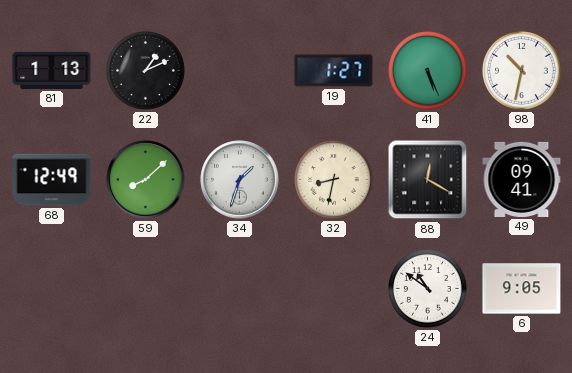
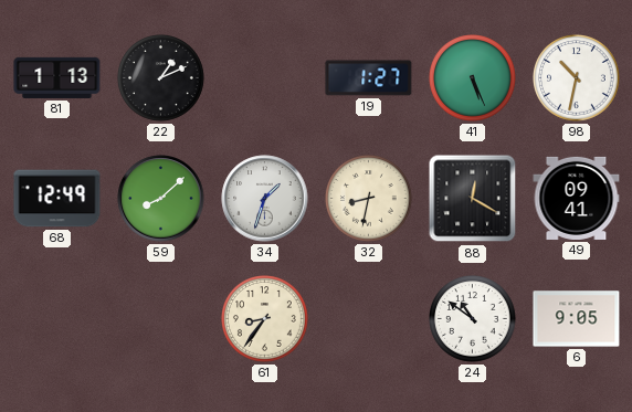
61: none -> 8:36
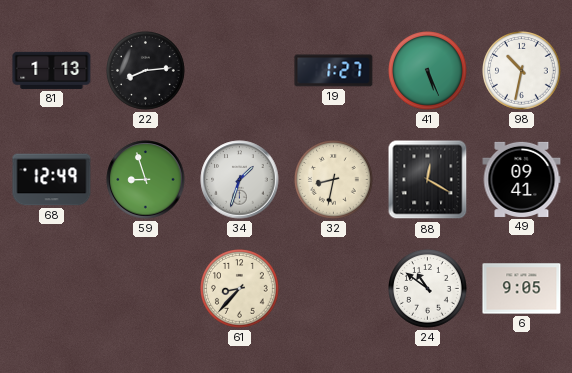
22: 1:11 -> 8:14
59: 8:08 -> 8:57
61: 8:36 -> 8:37
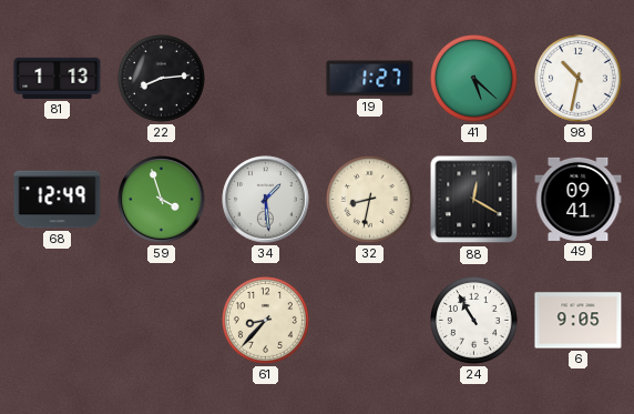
41: 5:26 -> 5:22
59: 8:57 -> 3:57
34: 1:33 -> 1:29
24: 10:51 -> 10:55
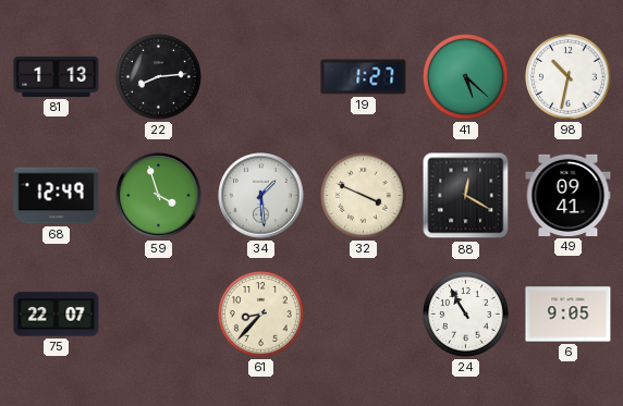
32: 8:32 -> 3:49
75: none -> 22:07
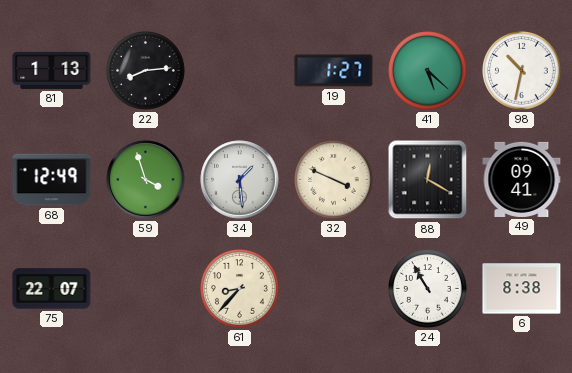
6: 9:05 -> 8:38
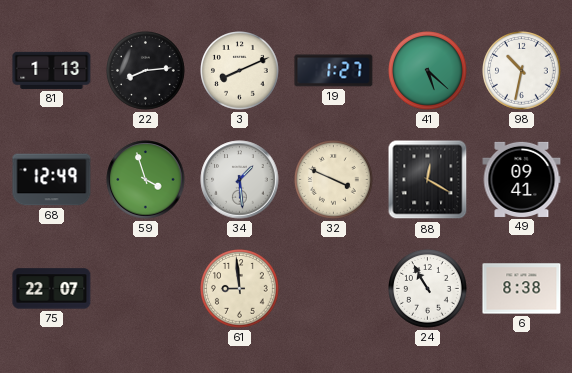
3: none -> 8:11
61: 8:37 -> 8:59
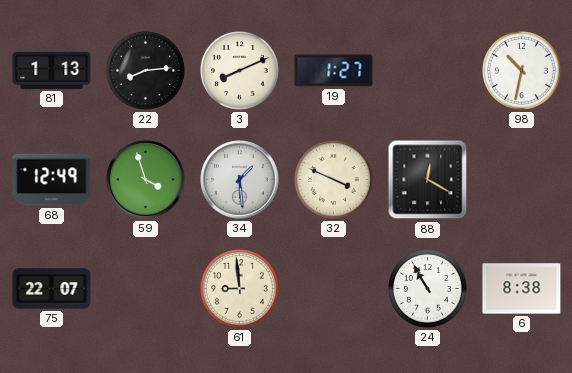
41: 5:22 -> none
49: 09:41 -> none
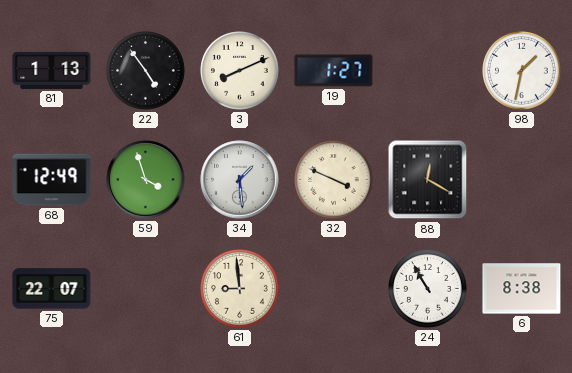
22: 8:14 -> 4:54
98: 10:32 -> 1:32
